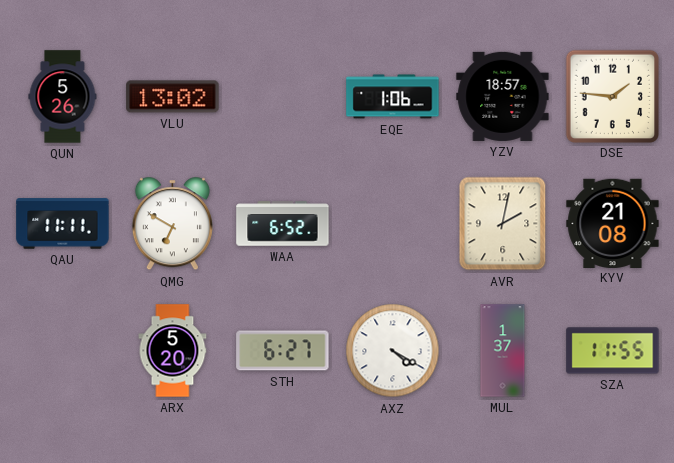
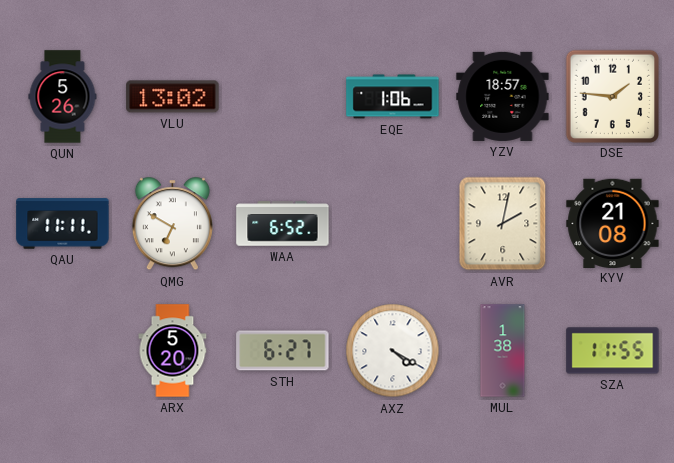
MUL: 1:37 -> 1:38
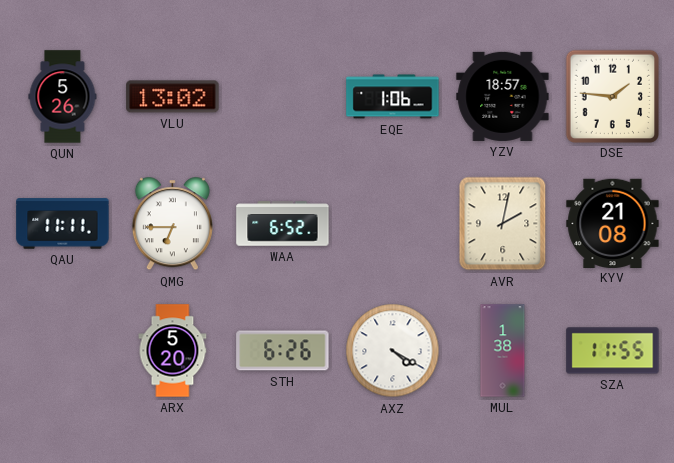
QMG: 6:50 -> 6:45
STH: 6:27 -> 6:26
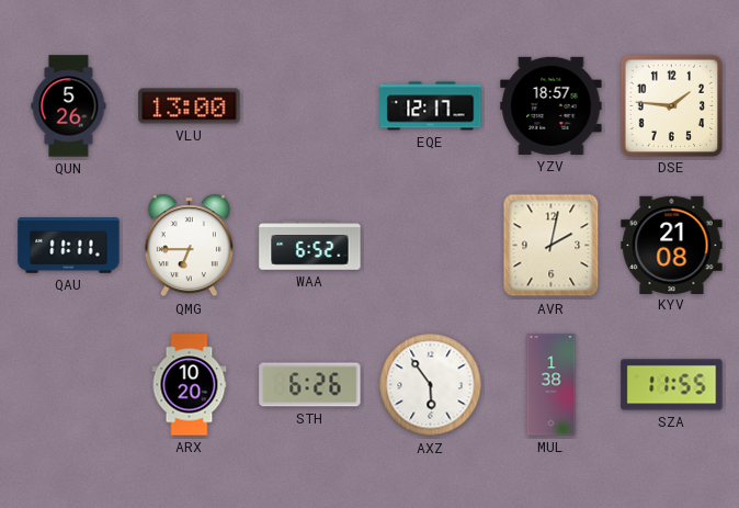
VLU: 13:02 -> 13:00
EQE: 1:06 -> 12:17
ARX: 5:20 -> 10:20
AXZ: 4:20 -> 5:54
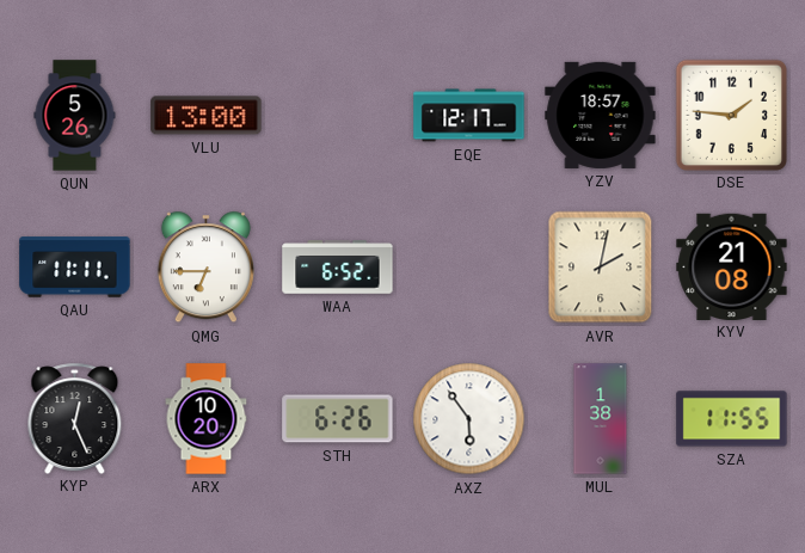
KYP: none -> 12:26
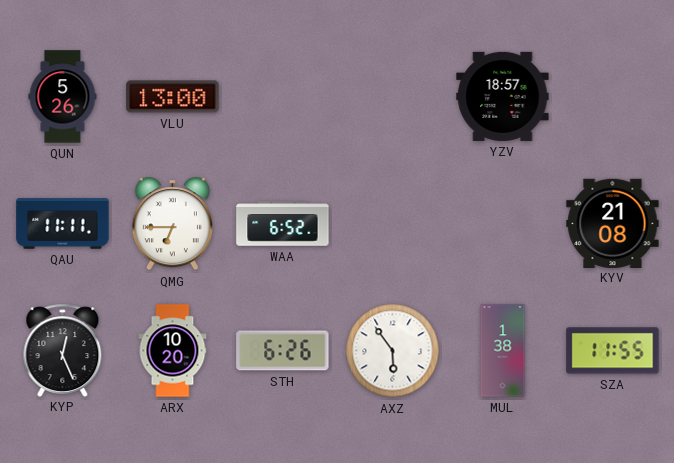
EQE: 12:17 -> none
DSE: 1:46 -> none
AVR: 2:02 -> none
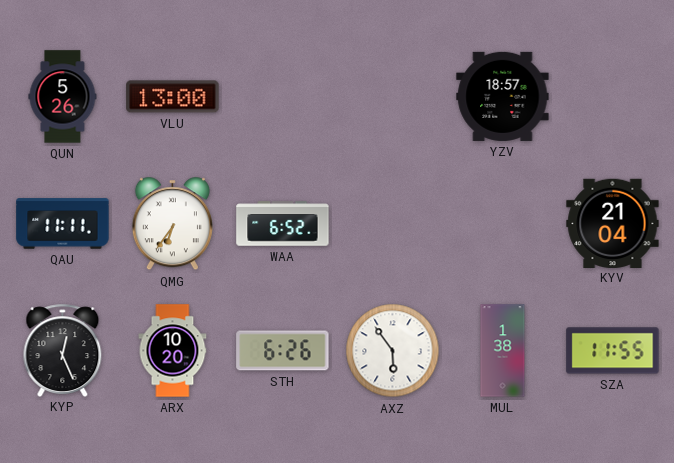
QMG: 6:45 -> 6:36
KYV: 21:08 -> 21:04
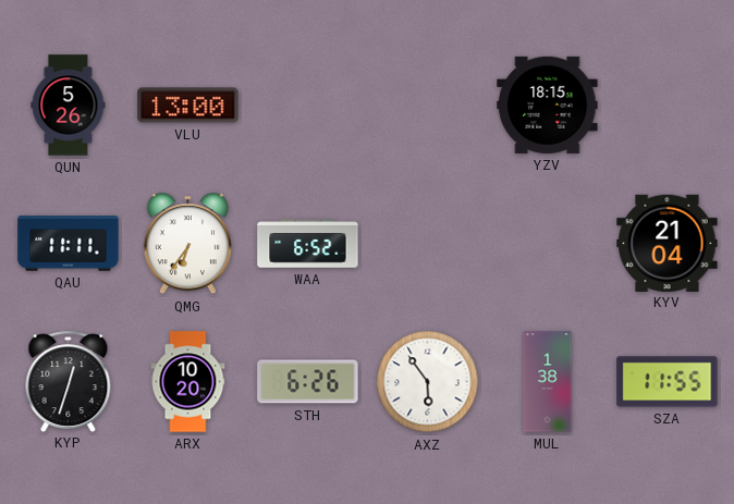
YZV: 18:57 -> 18:15
KYP: 12:26 -> 12:33
